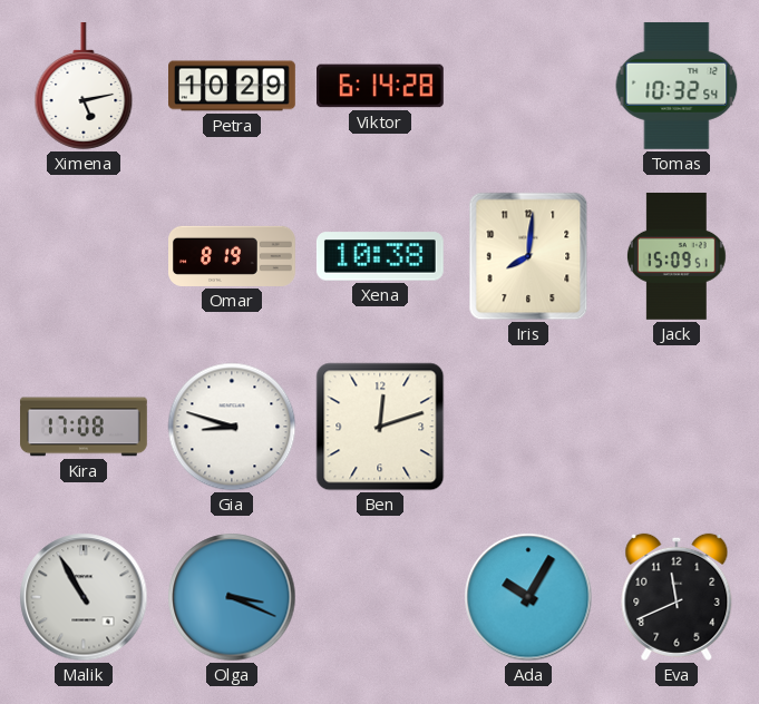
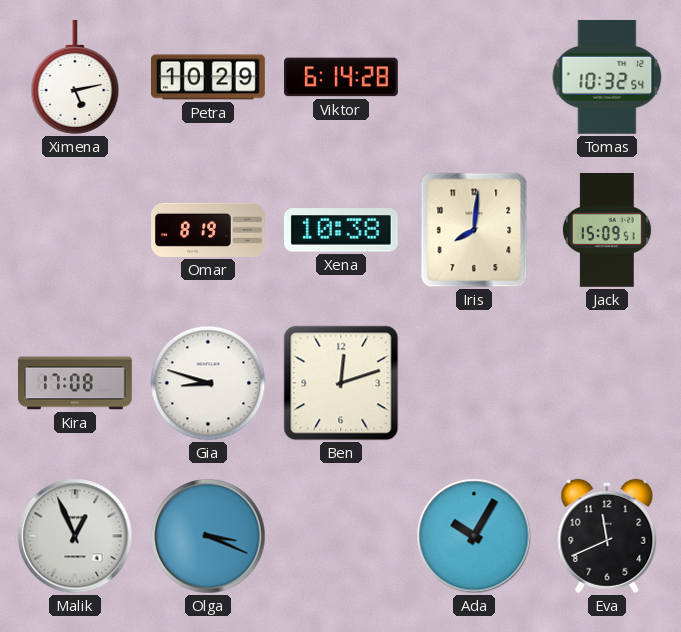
Malik: 10:55 -> 12:56
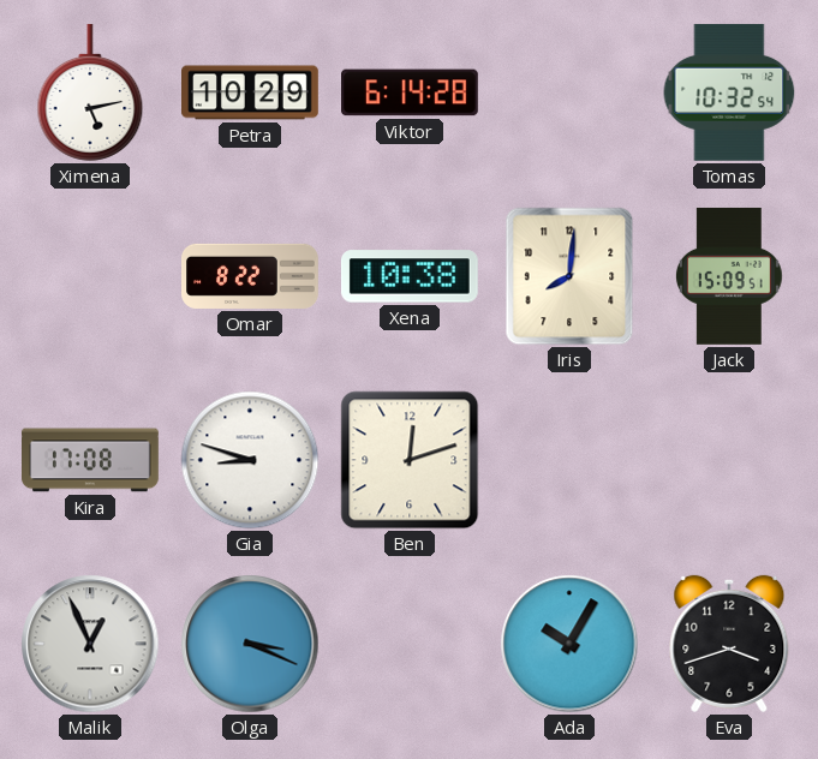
Omar: 8:19 -> 8:22
Eva: 11:41 -> 3:42
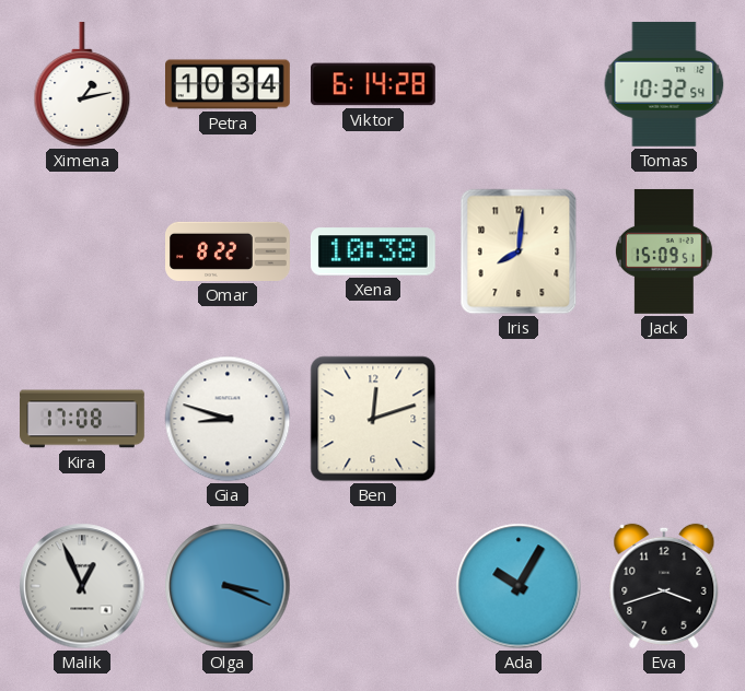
Ximena: 5:13 -> 1:13
Petra: 10:29 -> 10:34
